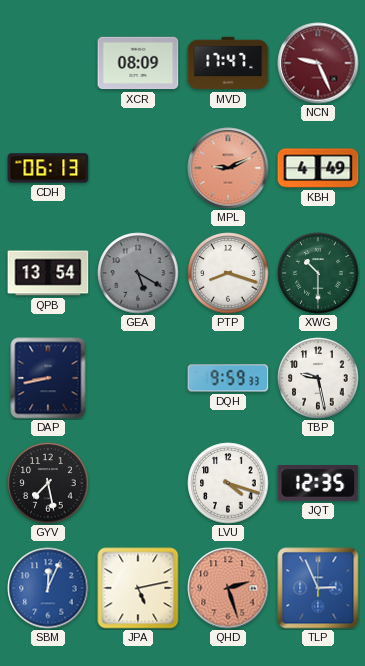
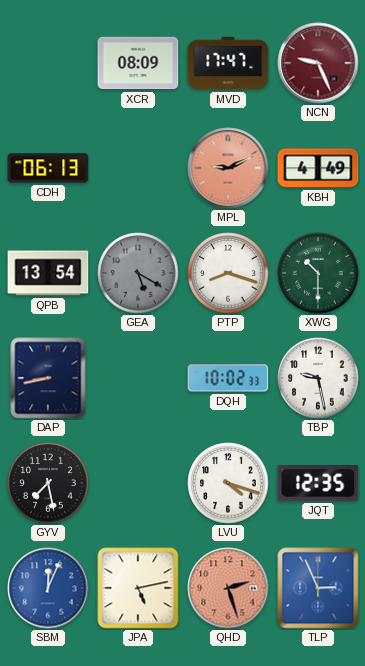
DQH: 9:59 -> 10:02
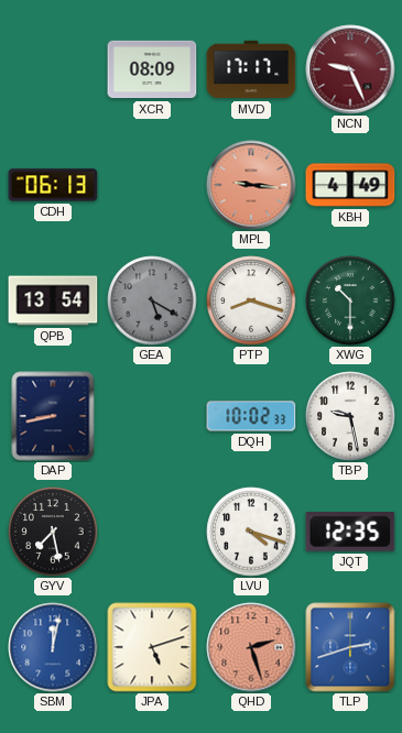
MVD: 17:47 -> 17:17
MPL: 9:11 -> 9:16
SBM: 12:04 -> 12:02
JPA: 5:13 -> 5:12
TLP: 2:56 -> 2:42
